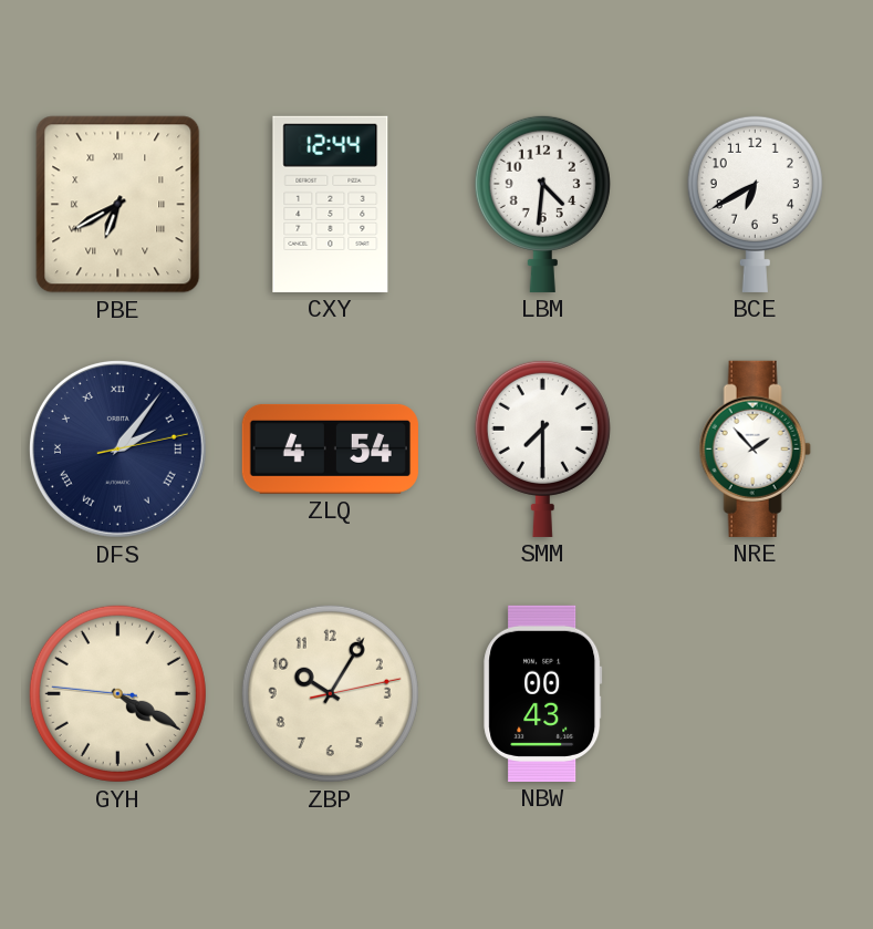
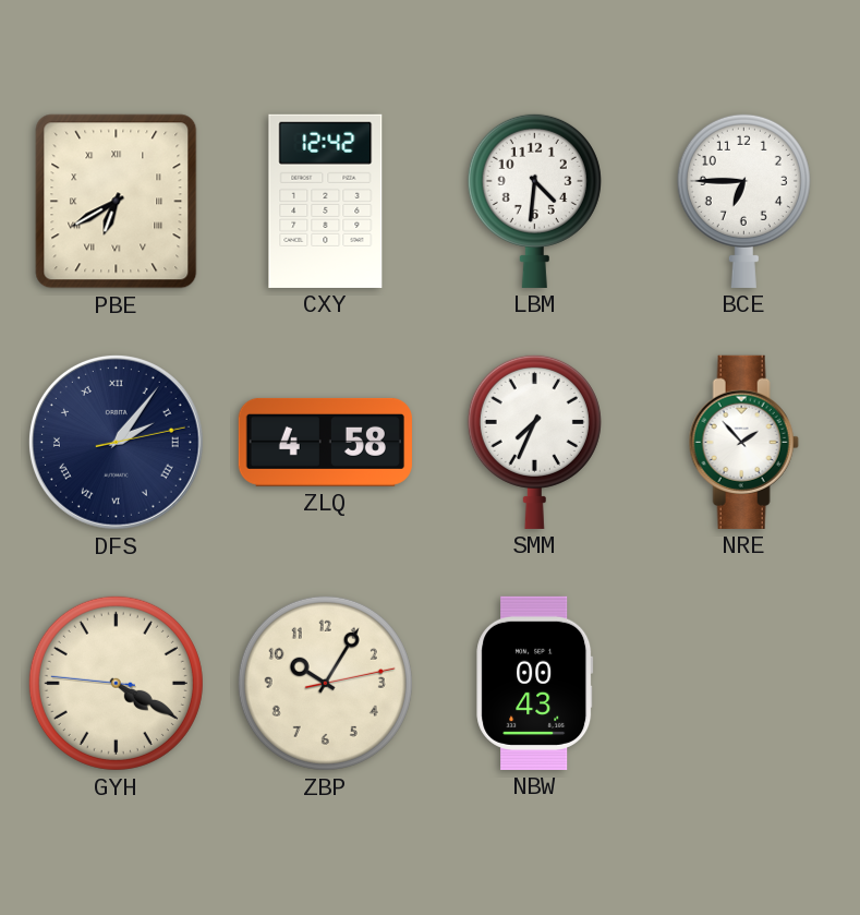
CXY: 12:44 -> 12:42
BCE: 6:40 -> 6:45
ZLQ: 4:54 -> 4:58
SMM: 7:30 -> 7:34
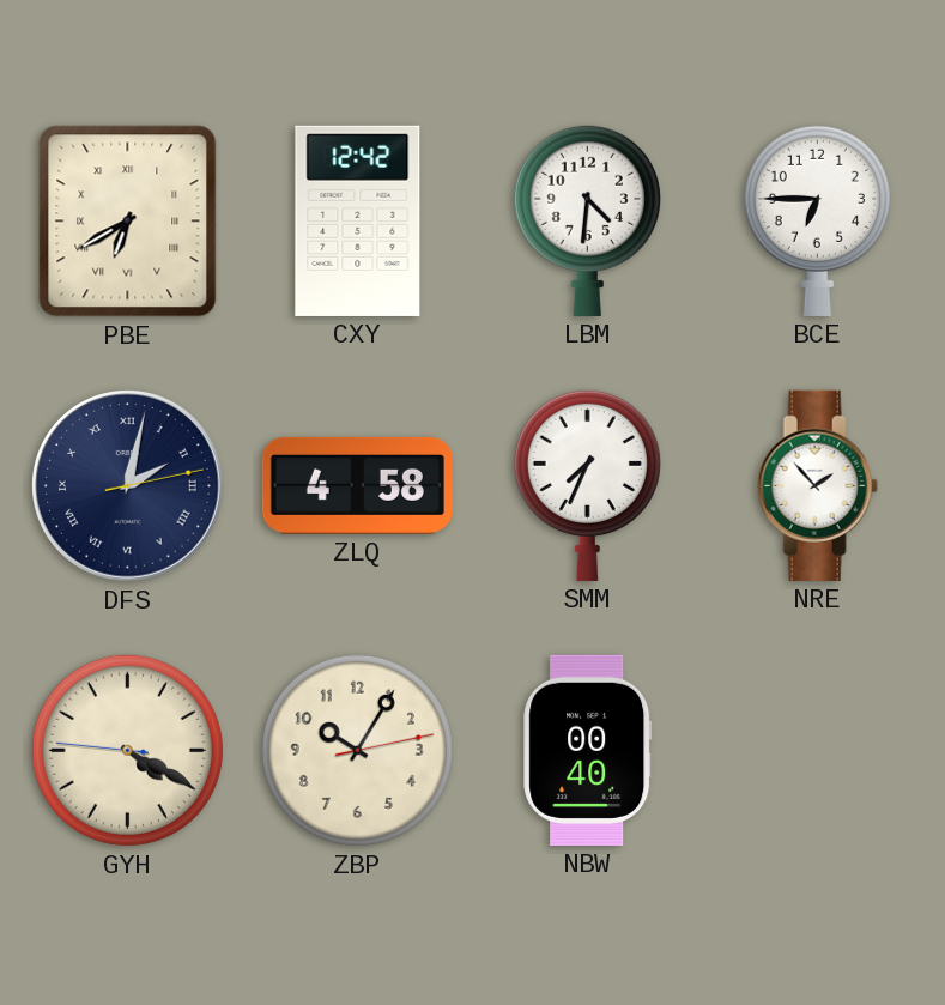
DFS: 2:06 -> 2:02
NBW: 00:43 -> 00:40
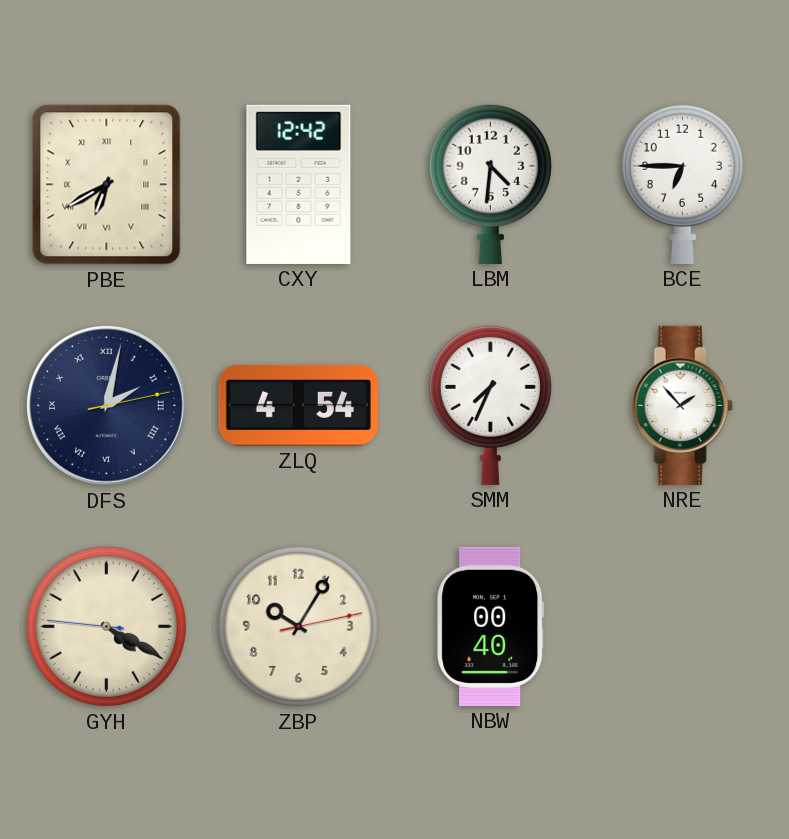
ZLQ: 4:58 -> 4:54
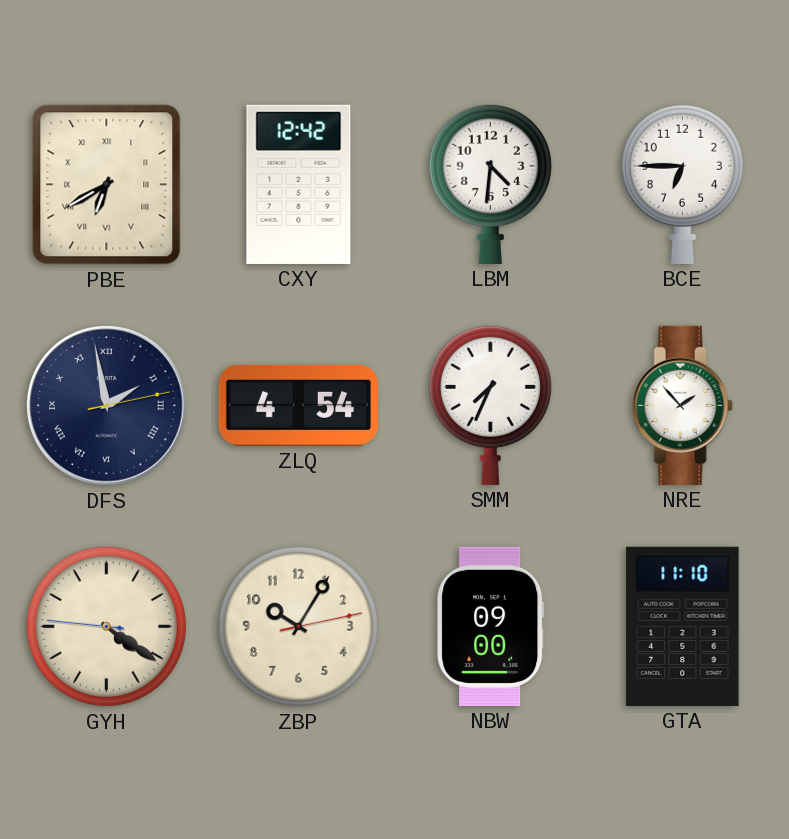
DFS: 2:02 -> 1:58
GYH: 4:19 -> 4:20
NBW: 00:40 -> 09:00
GTA: none -> 11:10
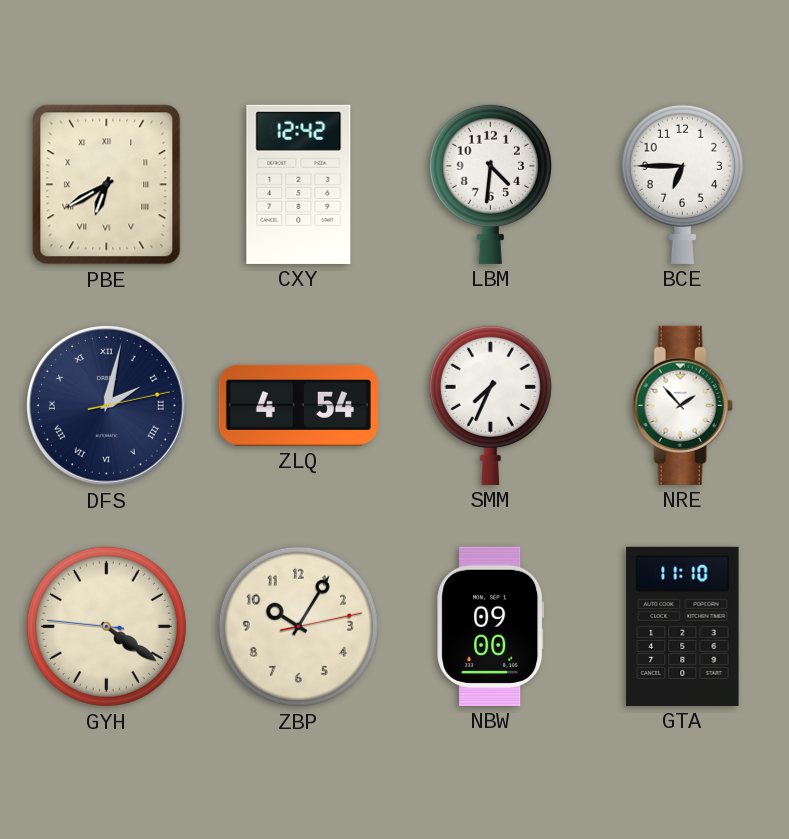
DFS: 1:58 -> 2:02
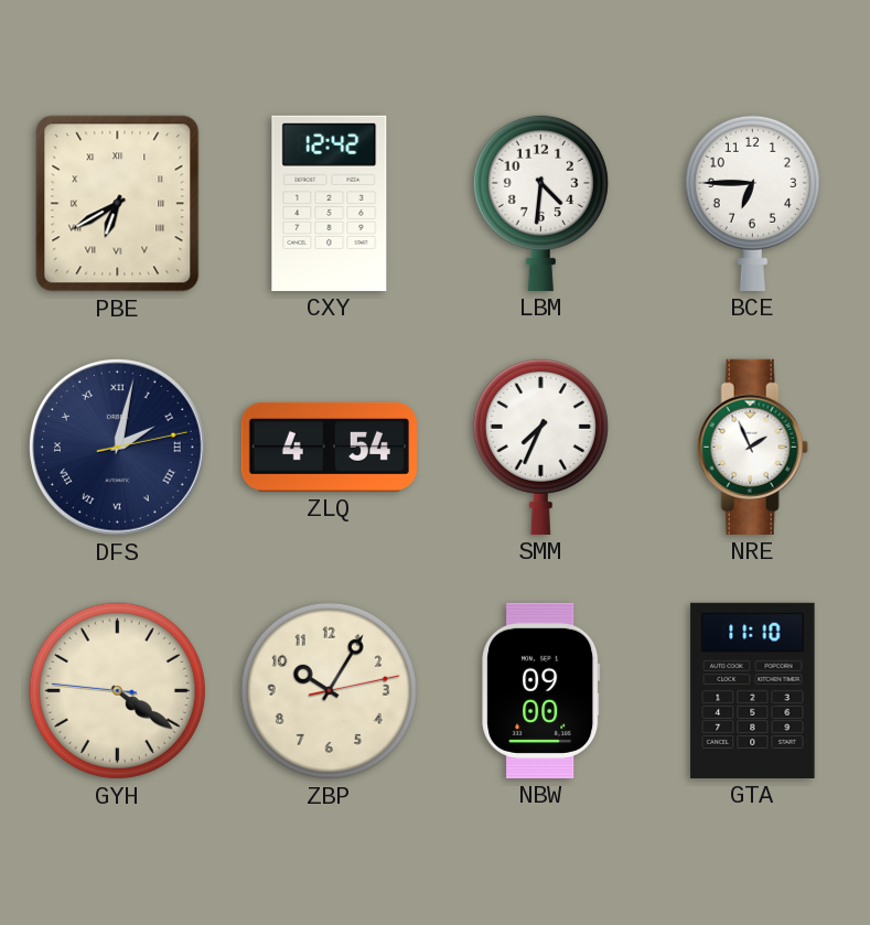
NRE: 1:53 -> 1:56
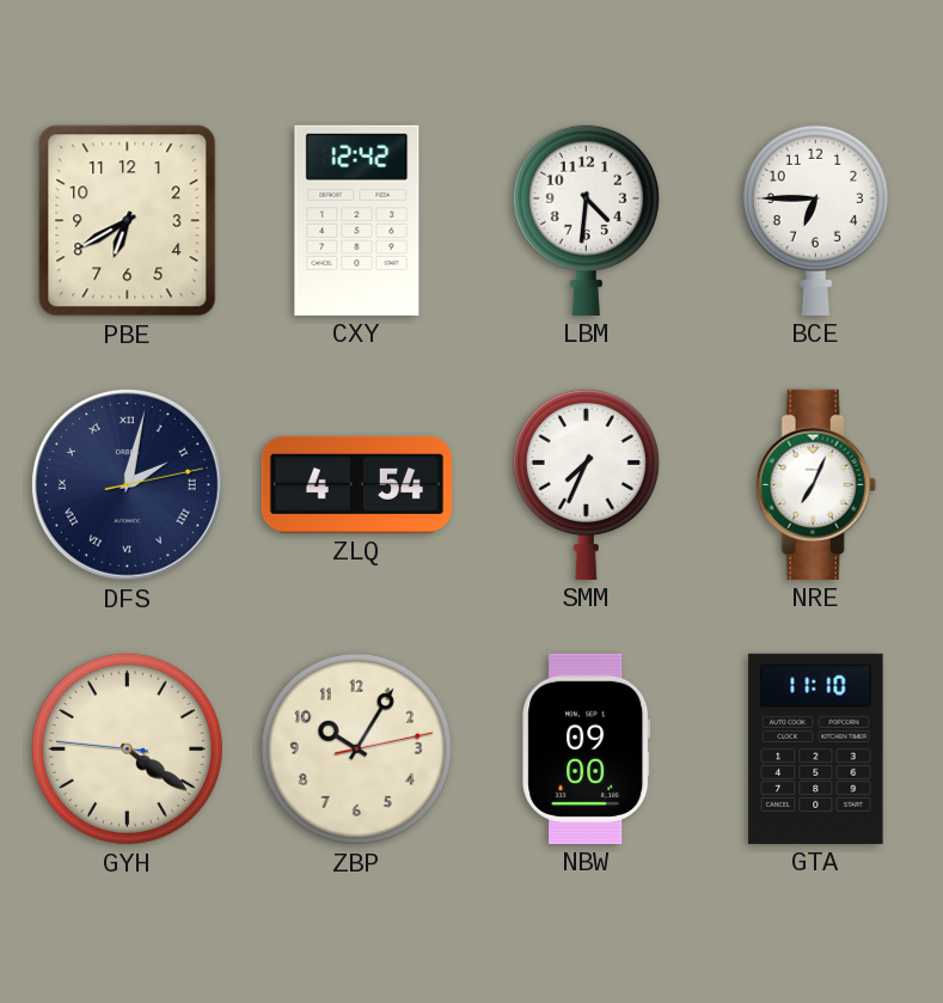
PBE numerals: Roman -> Arabic
NRE: 1:56 -> 7:04
